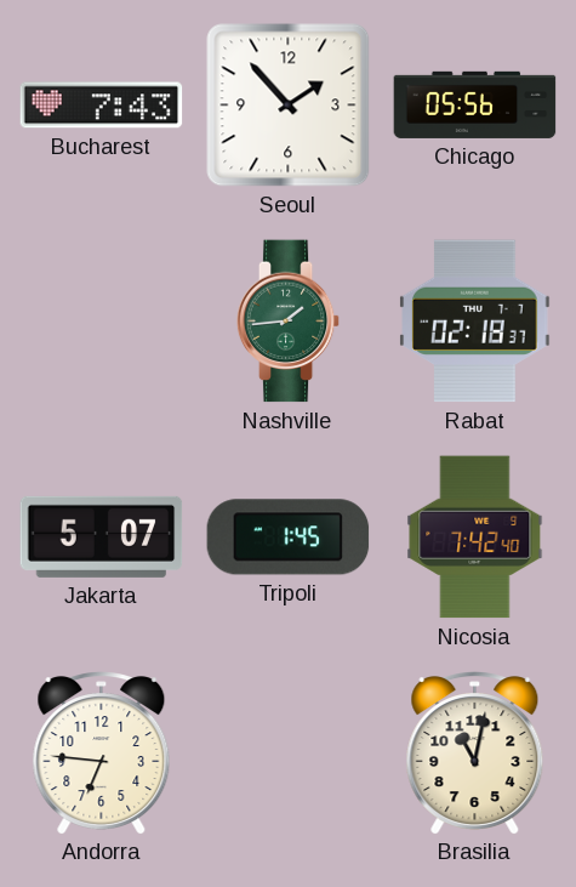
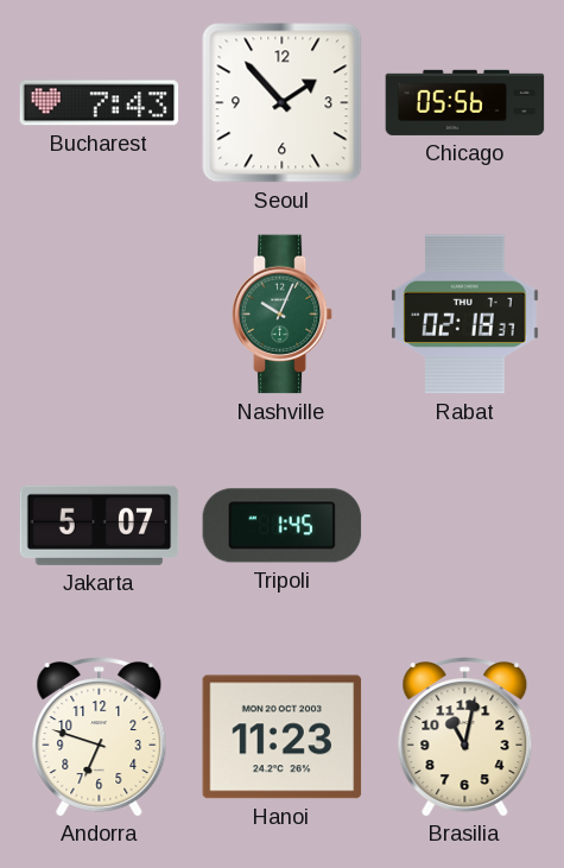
Nashville: 1:44 -> 10:04
Nicosia: 7:42 -> none
Andorra: 6:46 -> 6:48
Hanoi: none -> 11:23
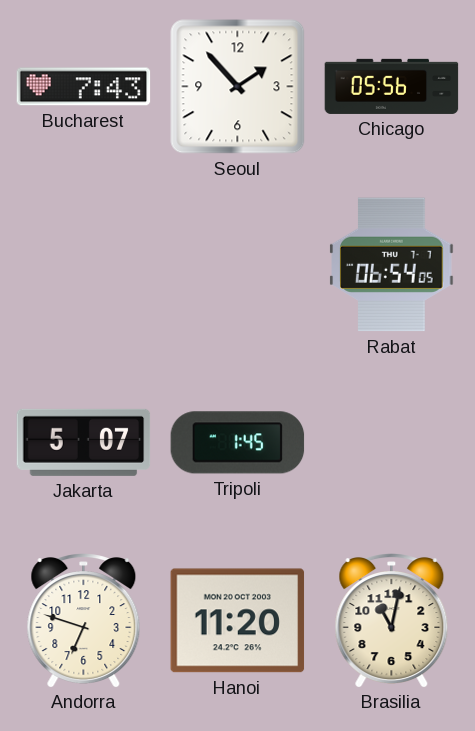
Nashville: 10:04 -> none
Rabat: 02:18 -> 06:54
Hanoi: 11:23 -> 11:20
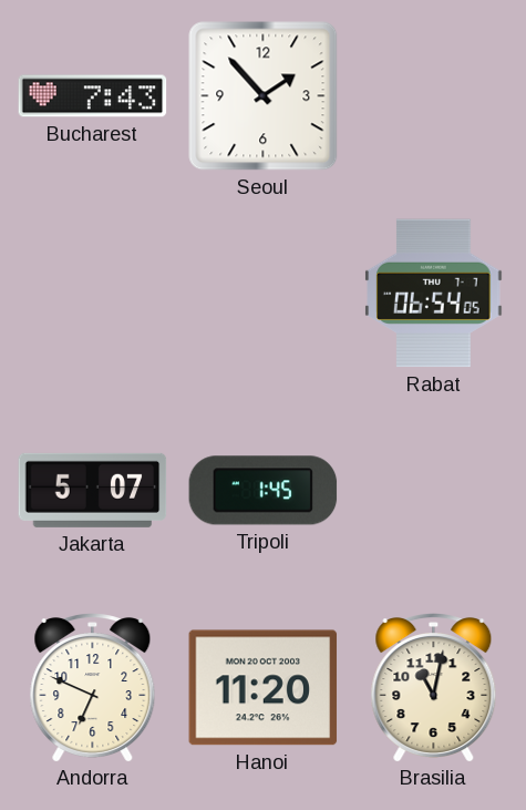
Chicago: 05:56 -> none
Andorra: 6:48 -> 6:49
